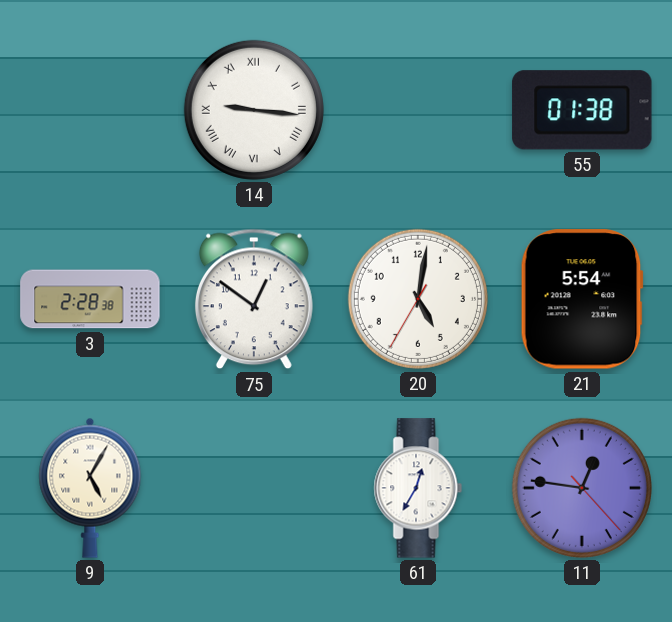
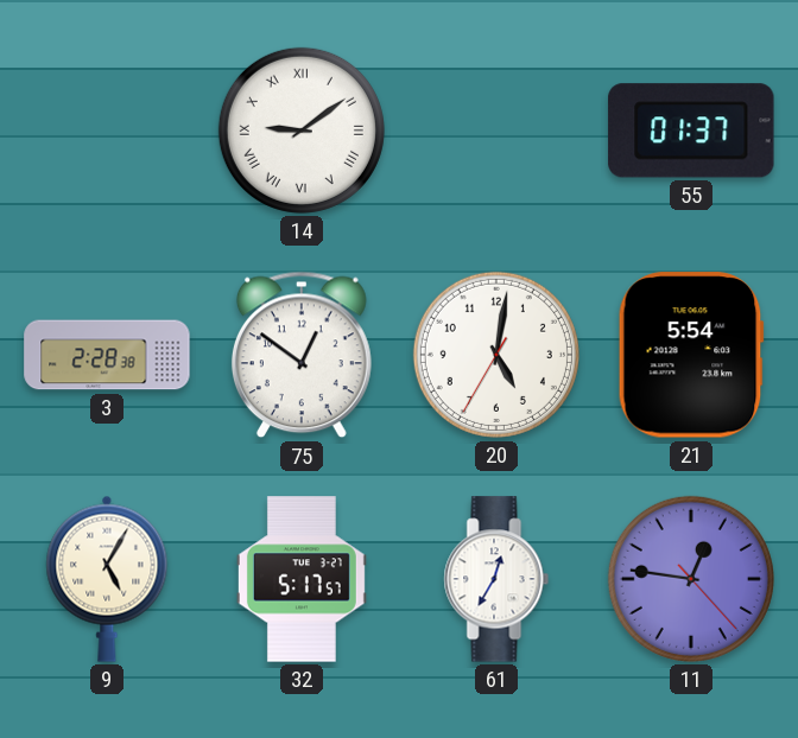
14: 9:16 -> 9:09
55: 01:38 -> 01:37
32: none -> 5:17
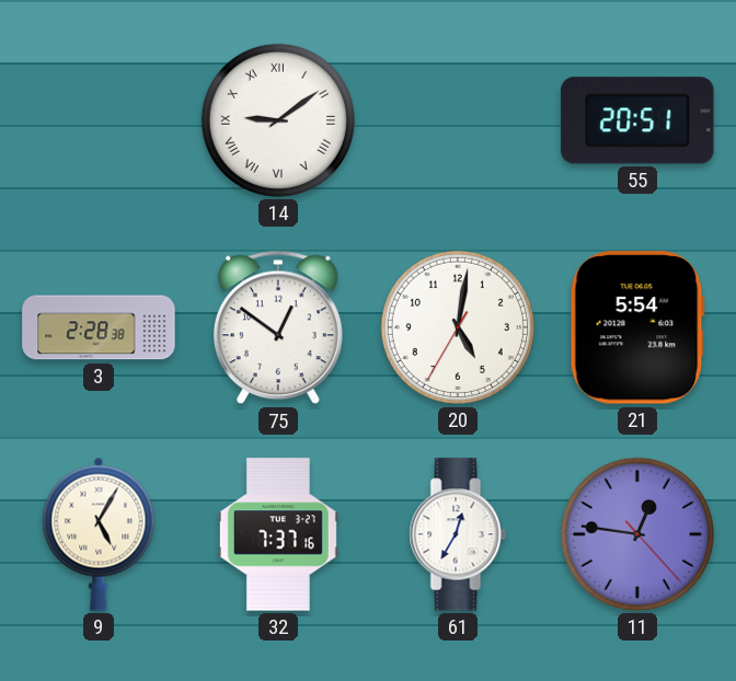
55: 01:37 -> 20:51
32: 5:17 -> 7:37
